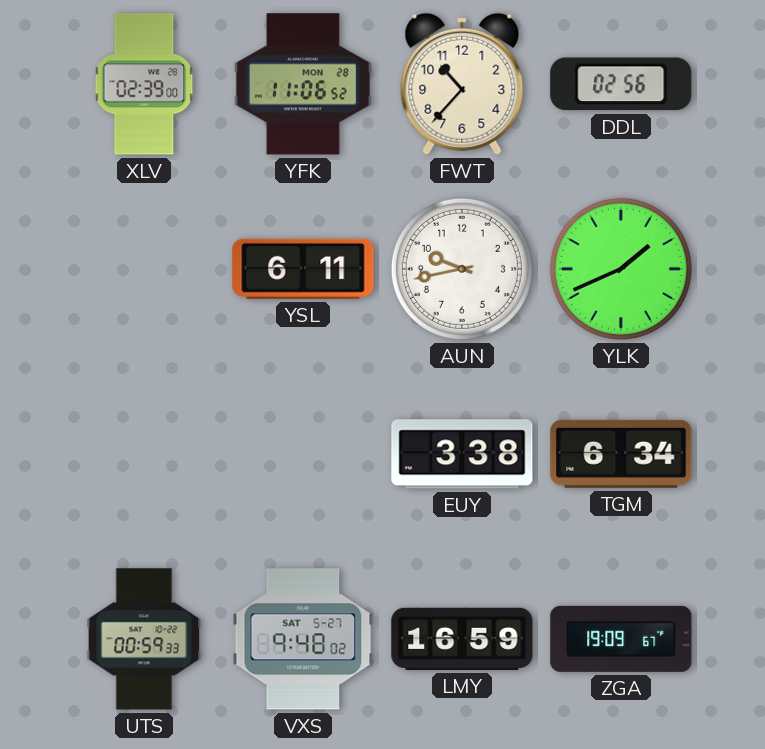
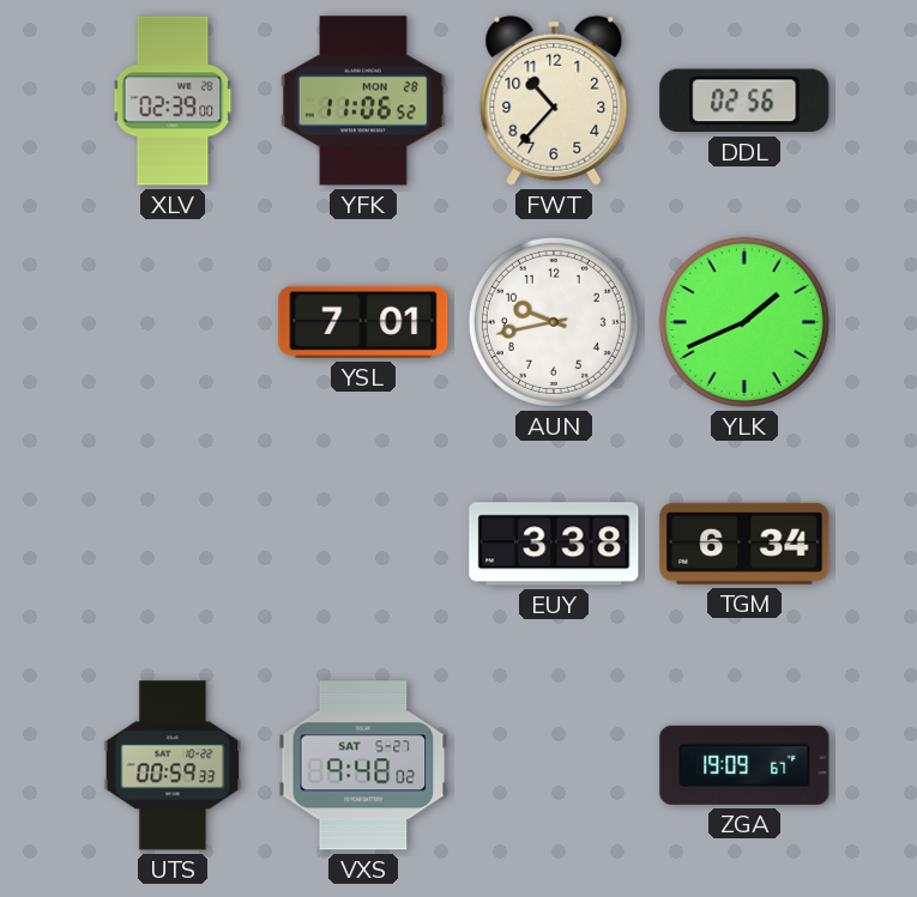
YSL: 6:11 -> 7:01
LMY: 16:59 -> none
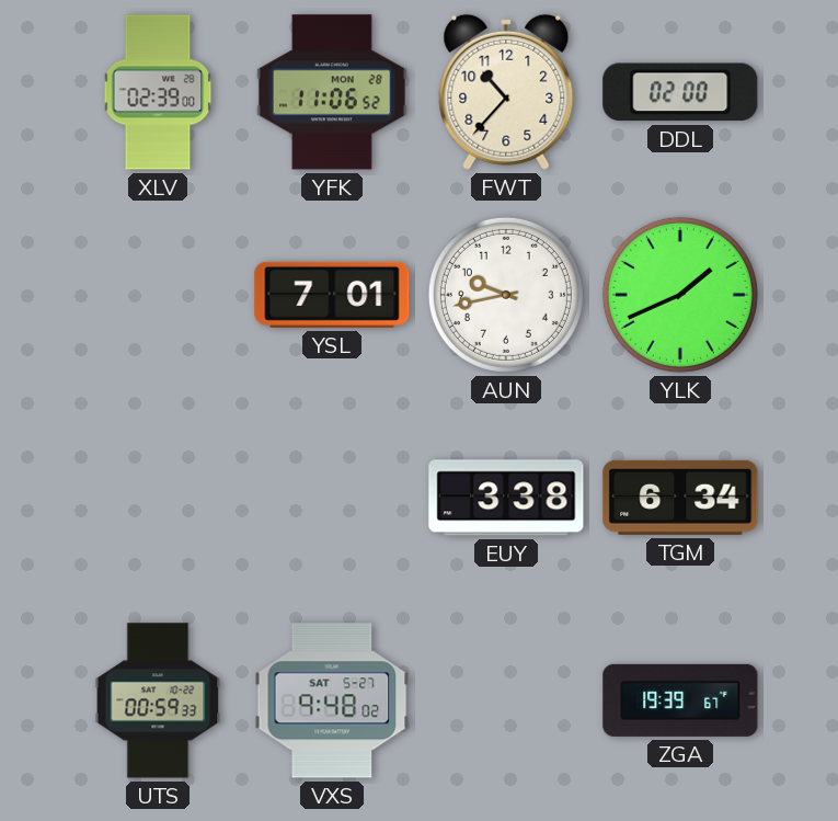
DDL: 02:56 -> 02:00
ZGA: 19:09 -> 19:39
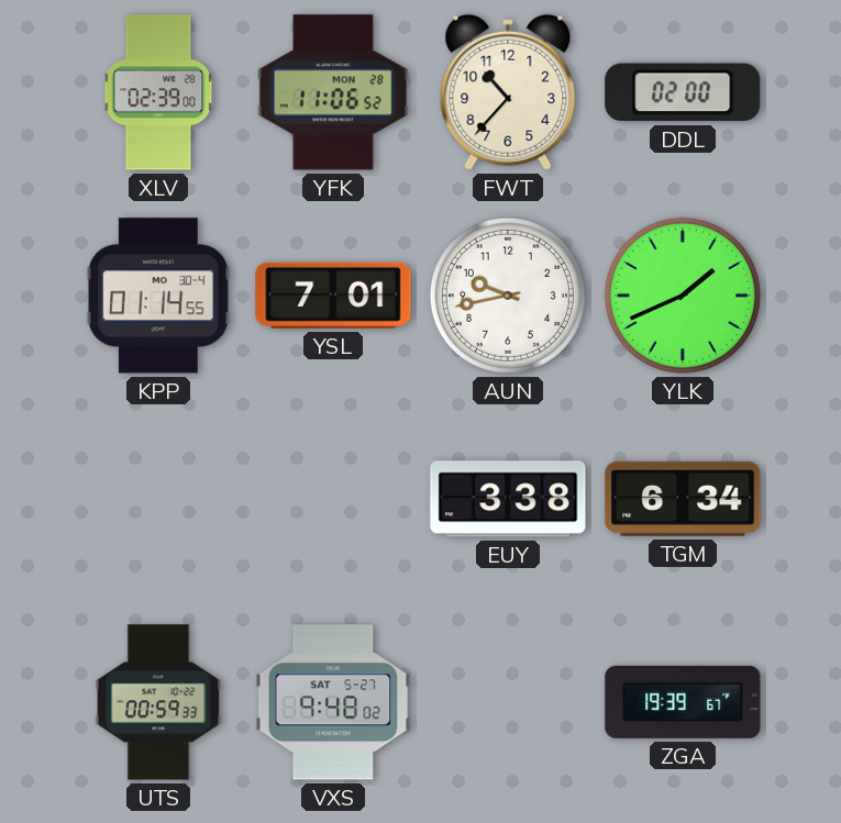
KPP: none -> 01:14
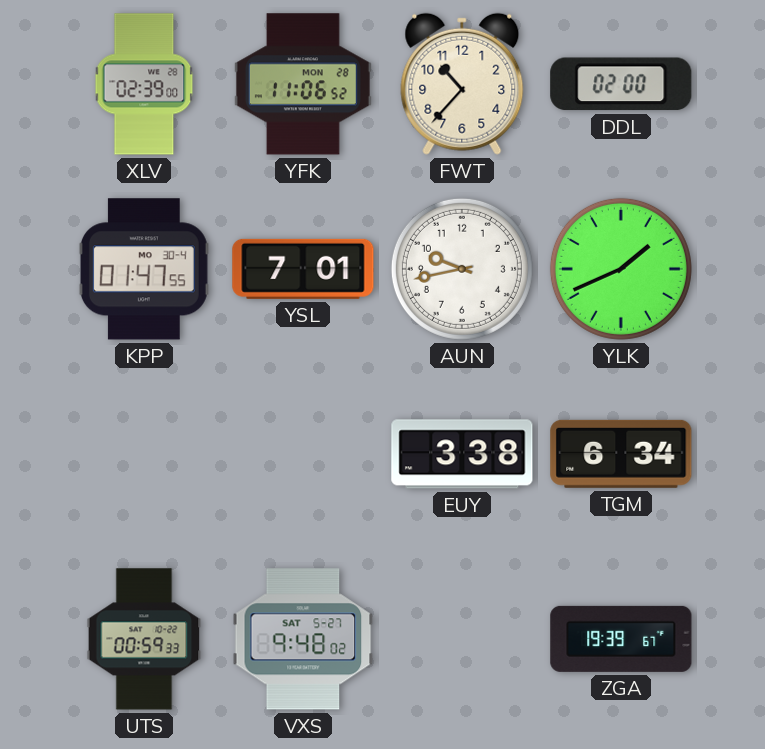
KPP: 01:14 -> 01:47
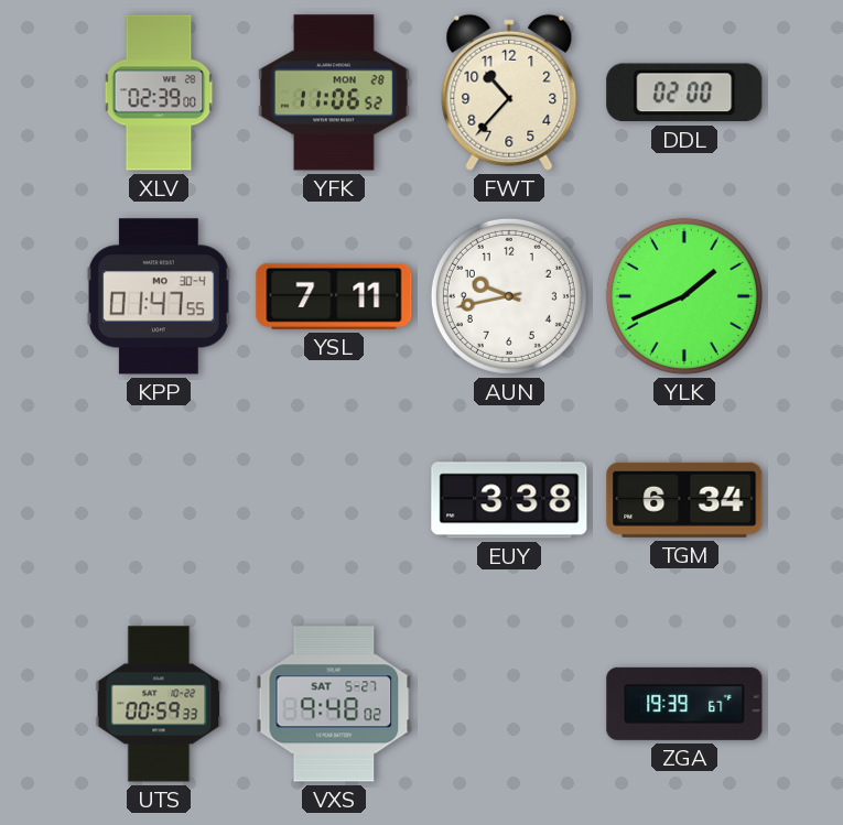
YSL: 7:01 -> 7:11
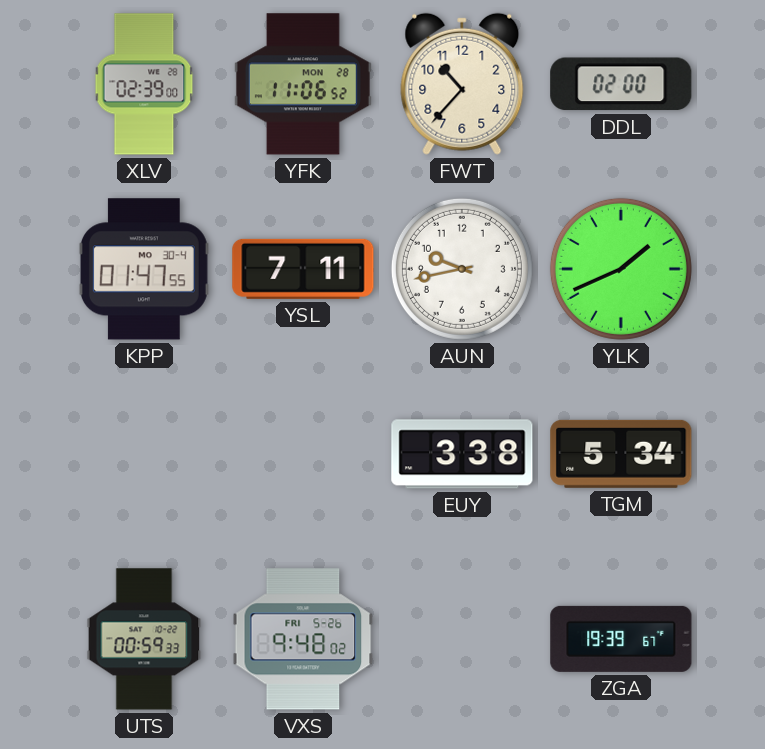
TGM: 6:34 -> 5:34
VXS date: SAT 5-27 -> FRI 5-26
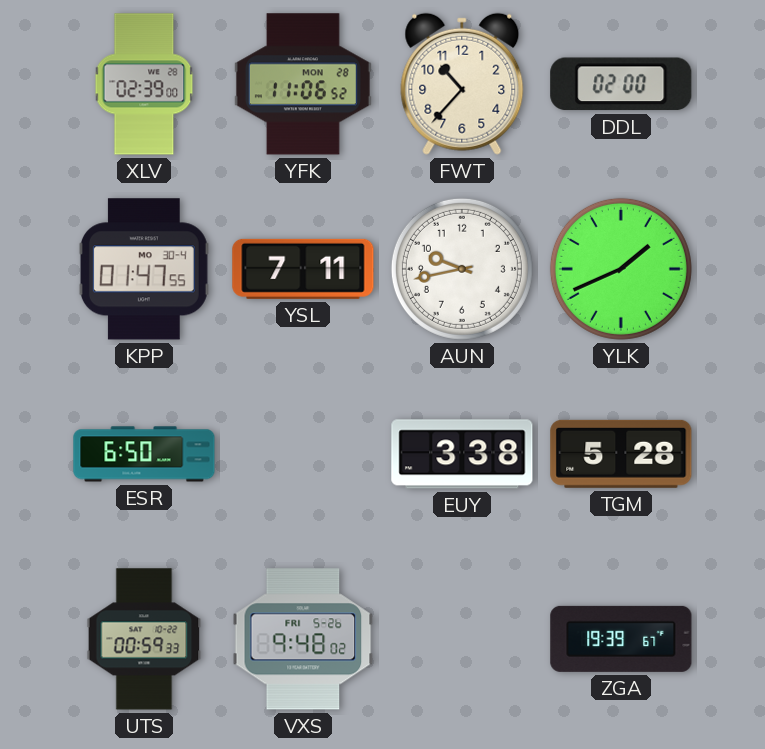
ESR: none -> 6:50
TGM: 5:34 -> 5:28
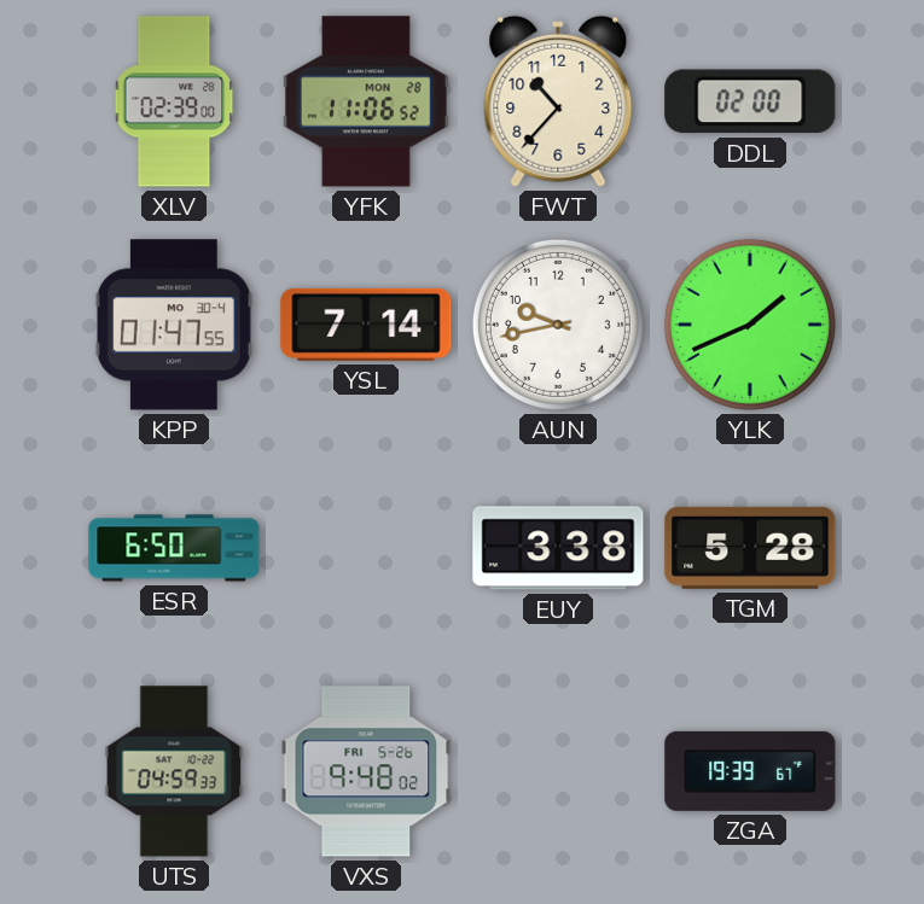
YSL: 7:11 -> 7:14
UTS: 00:59 -> 04:59
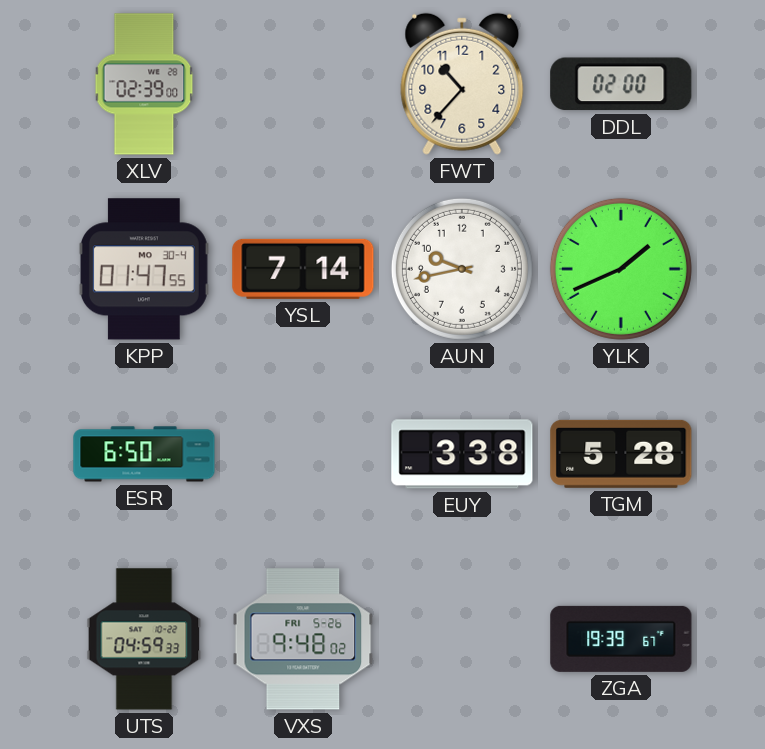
YFK: 11:06 -> none
